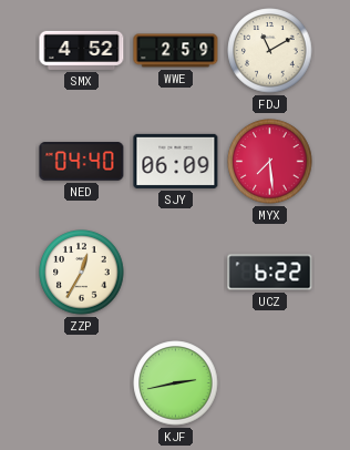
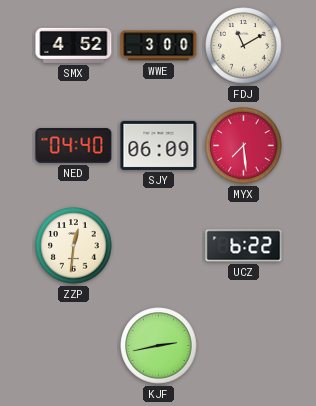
WWE: 2:59 -> 3:00
ZZP: 12:35 -> 12:31
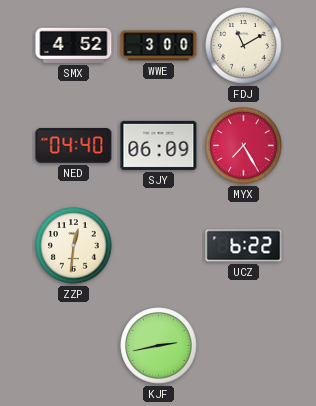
MYX: 7:29 -> 7:25
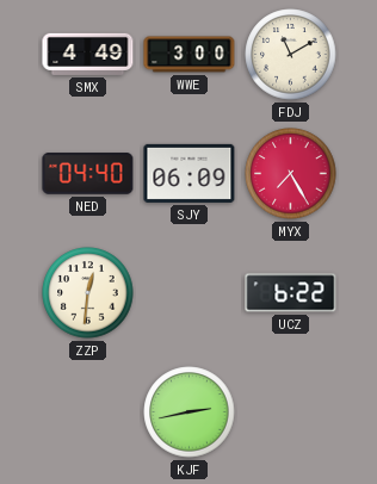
SMX: 4:52 -> 4:49
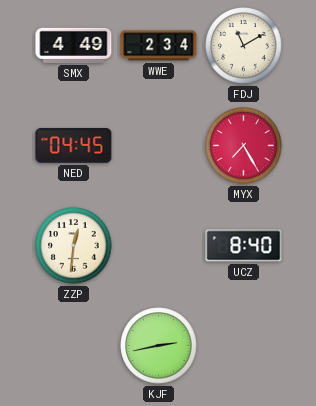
WWE: 3:00 -> 2:34
NED: 04:40 -> 04:45
SJY: 06:09 -> none
UCZ: 6:22 -> 8:40
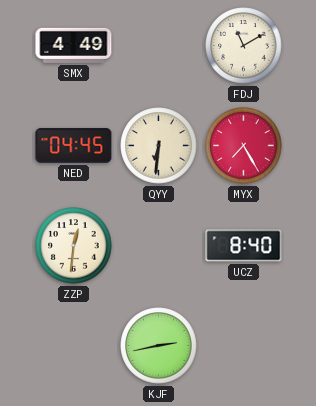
WWE: 2:34 -> none
QYY: none -> 6:31
